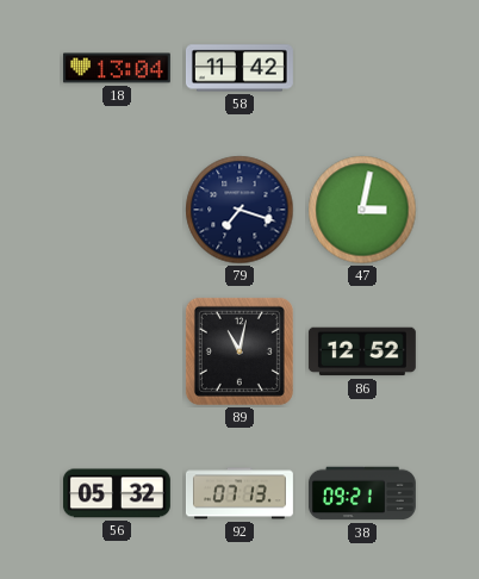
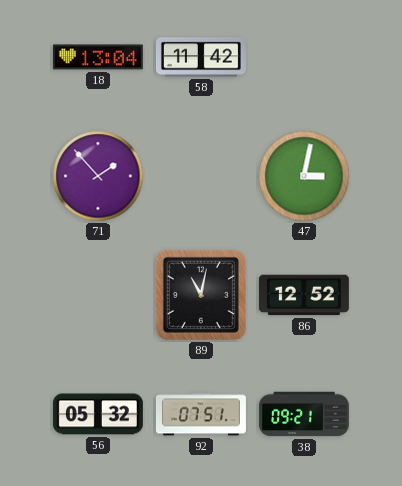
71: none -> 1:53
79: 7:18 -> none
92: 07:13 -> 07:51
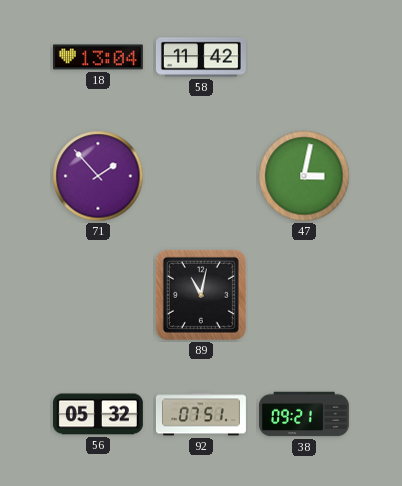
86: 12:52 -> none
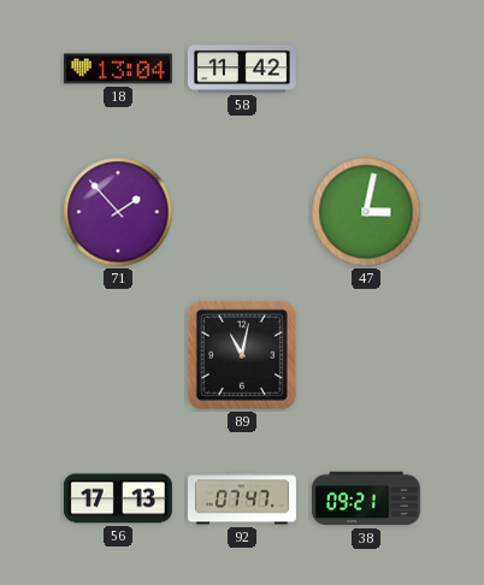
56: 05:32 -> 17:13
92: 07:51 -> 07:47
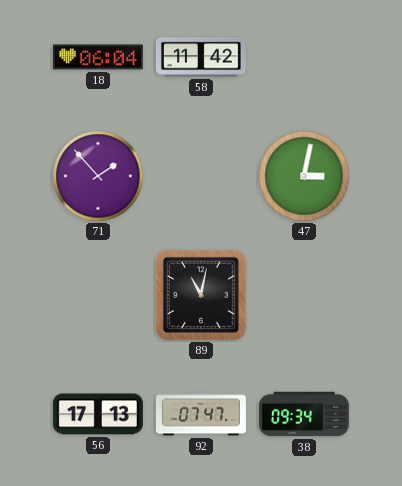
18: 13:04 -> 06:04
38: 09:21 -> 09:34
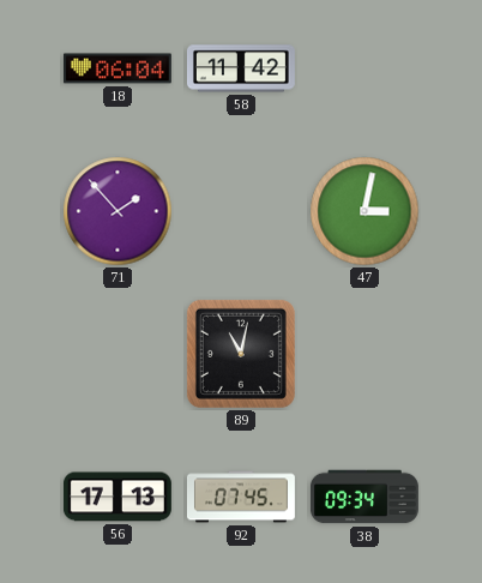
92: 07:47 -> 07:45
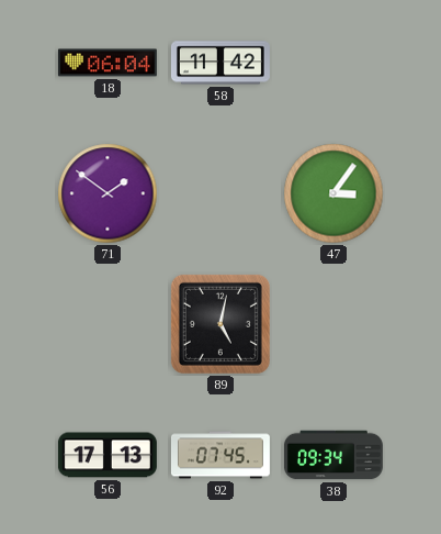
71: 1:53 -> 1:51
47: 3:02 -> 3:06
89: 11:02 -> 5:02
